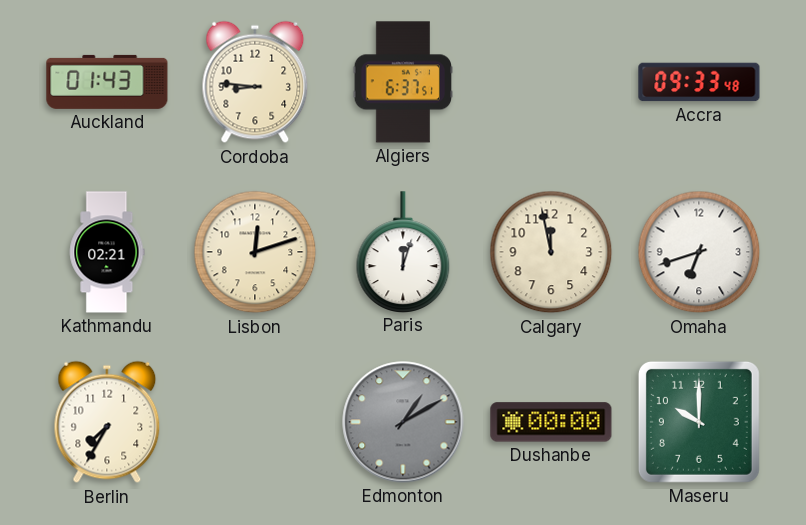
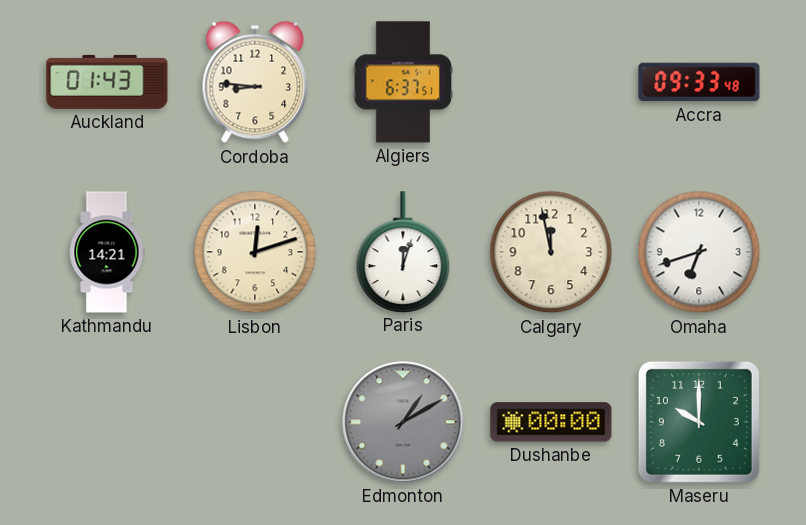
Kathmandu: 02:21 -> 14:21
Berlin: 7:35 -> none
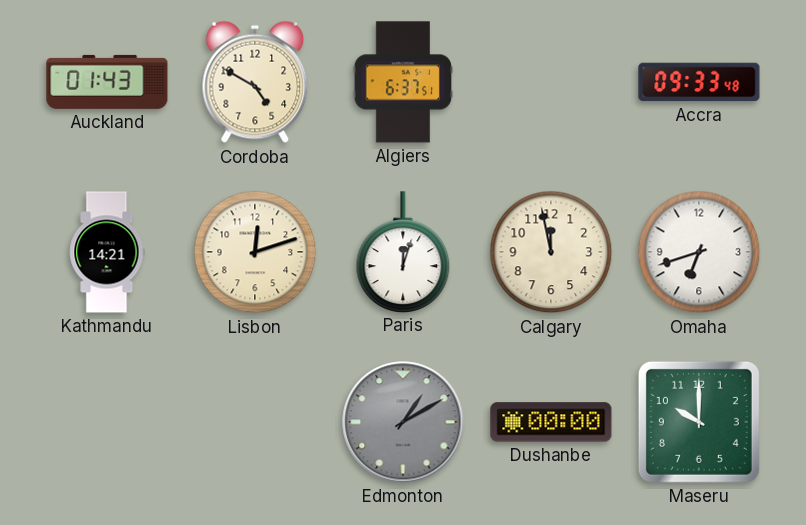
Cordoba: 8:46 -> 4:50
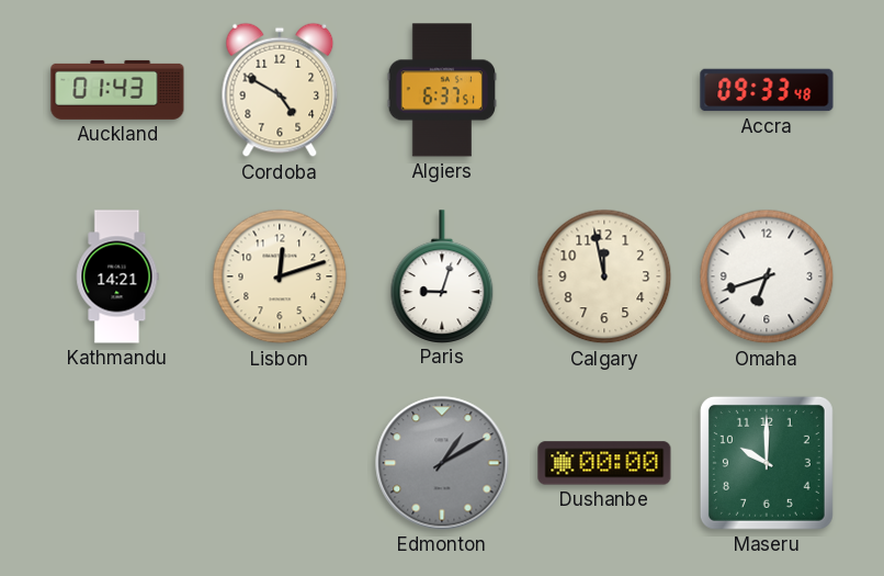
Paris: 12:03 -> 9:03
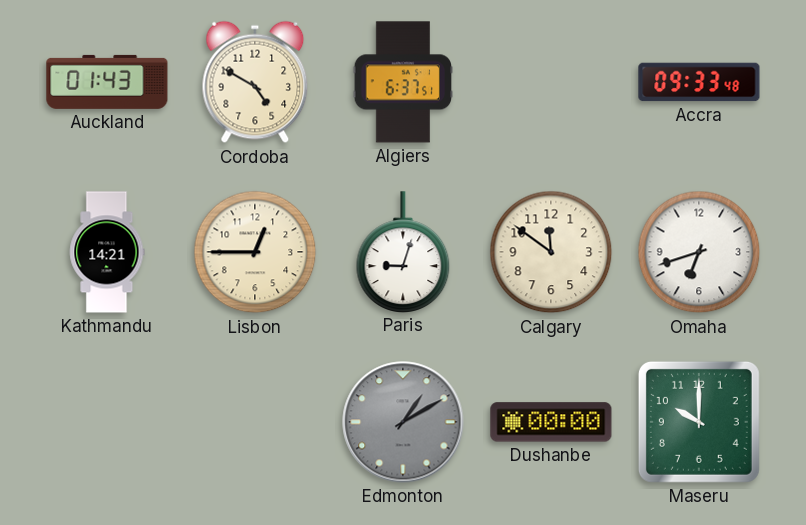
Lisbon: 12:12 -> 12:45
Calgary: 11:58 -> 11:51
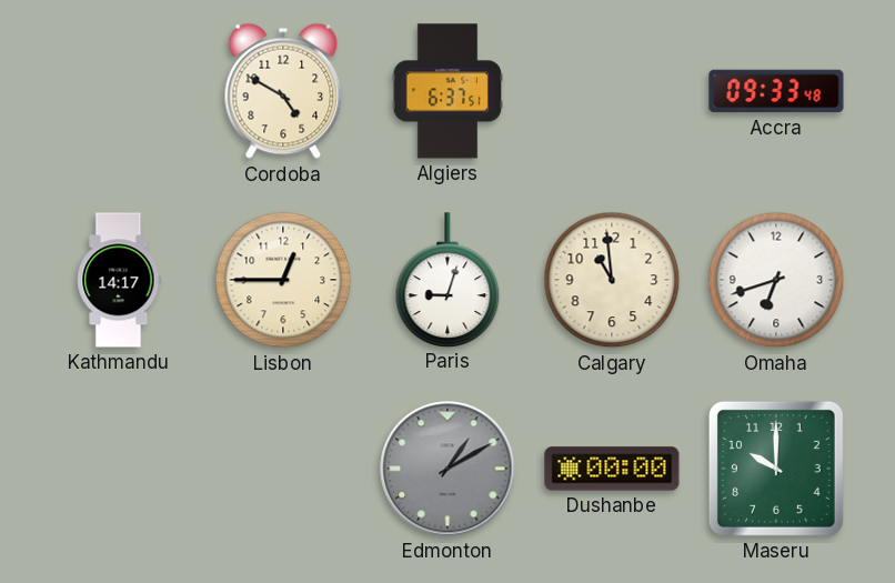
Auckland: 01:43 -> none
Kathmandu: 14:21 -> 14:17
Calgary: 11:51 -> 10:59
